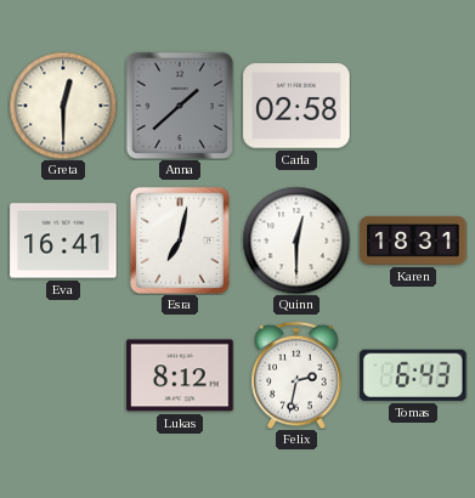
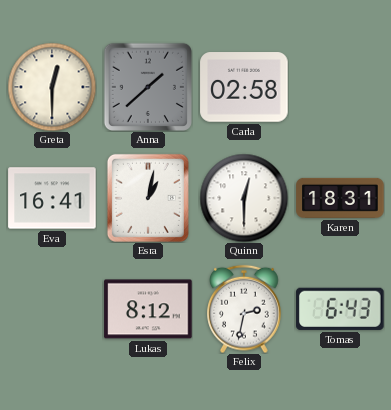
Esra: 7:02 -> 1:02
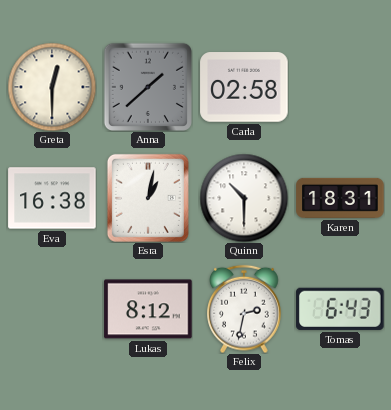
Eva: 16:41 -> 16:38
Quinn: 12:30 -> 10:30
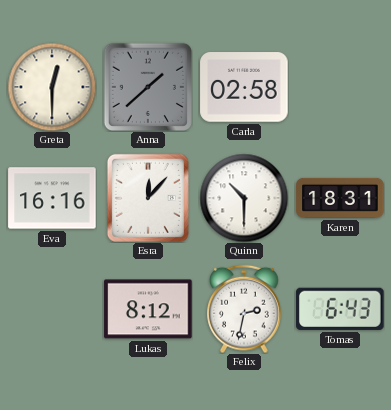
Eva: 16:38 -> 16:16
Esra: 1:02 -> 12:07
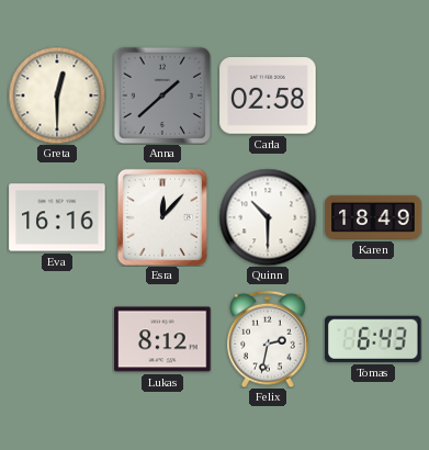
Karen: 18:31 -> 18:49
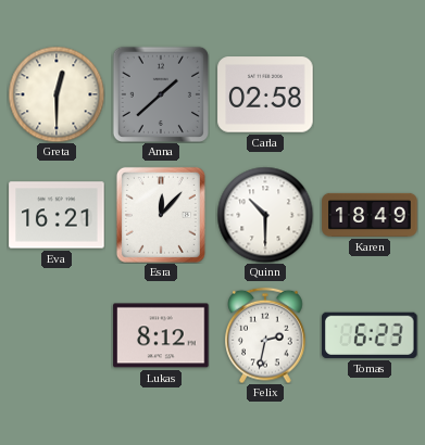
Eva: 16:16 -> 16:21
Tomas: 6:43 -> 6:23
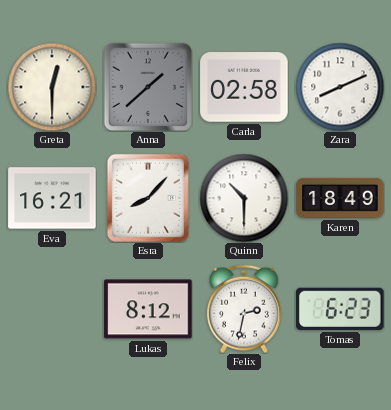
Zara: none -> 8:11
Esra: 12:07 -> 8:07
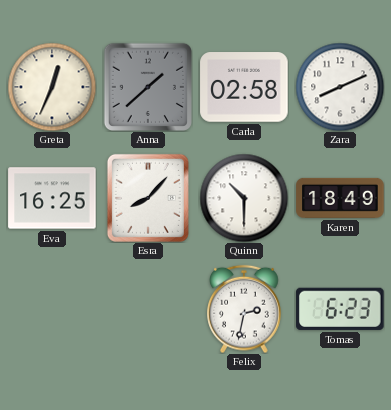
Greta: 12:30 -> 12:34
Eva: 16:21 -> 16:25
Lukas: 8:12 -> none
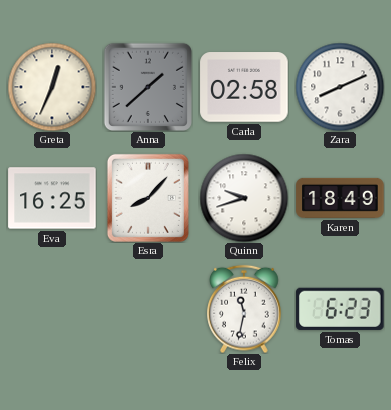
Quinn: 10:30 -> 9:42
Felix: 2:32 -> 11:32
